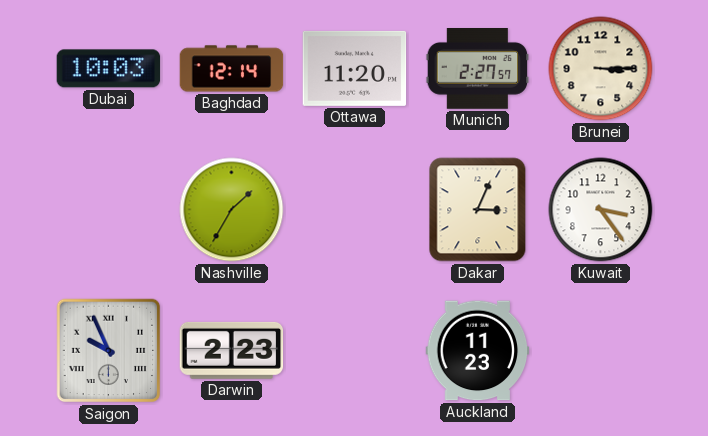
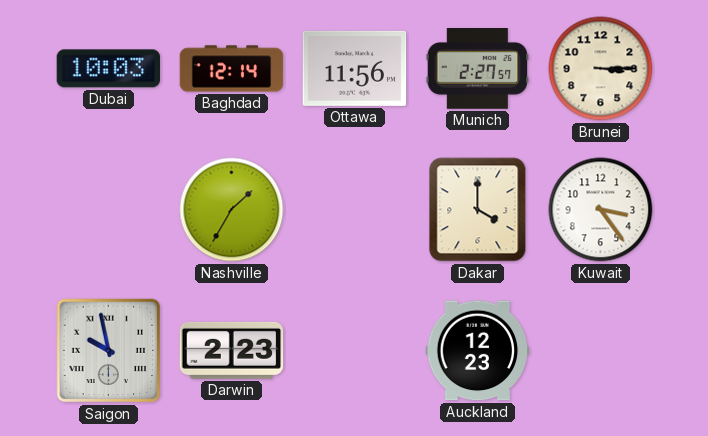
Ottawa: 11:20 -> 11:56
Dakar: 3:04 -> 4:00
Saigon: 9:56 -> 9:58
Auckland: 11:23 -> 12:23
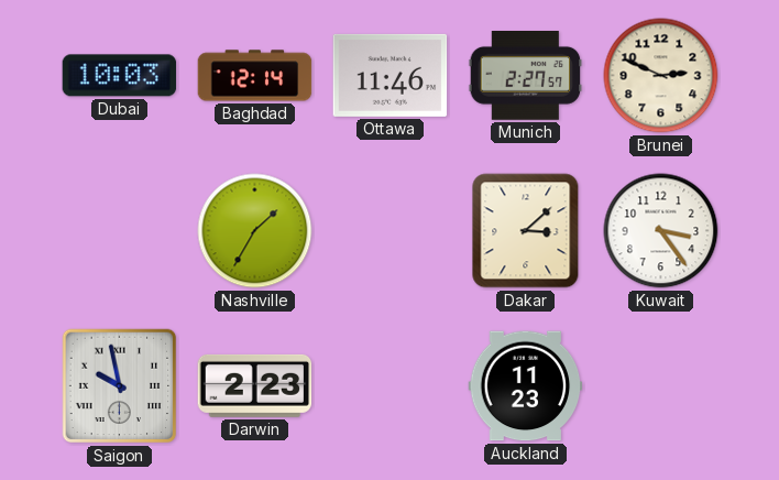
Ottawa: 11:56 -> 11:46
Brunei: 3:15 -> 2:49
Dakar: 4:00 -> 3:08
Auckland: 12:23 -> 11:23
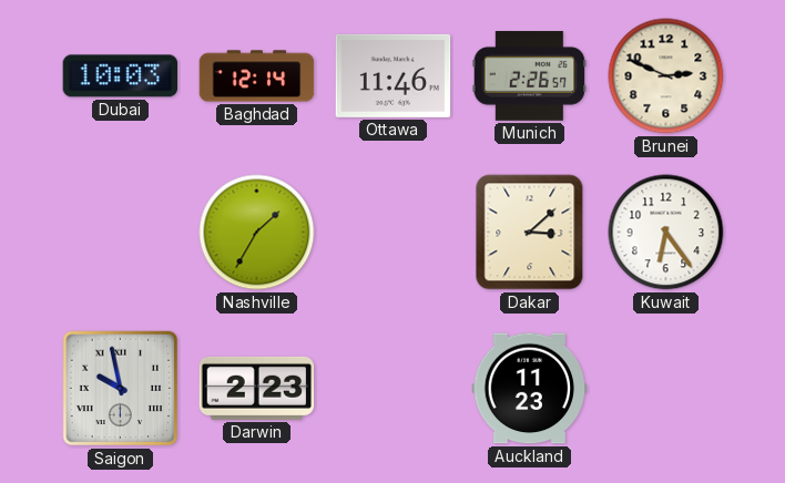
Munich: 2:27 -> 2:26
Kuwait: 3:24 -> 6:24
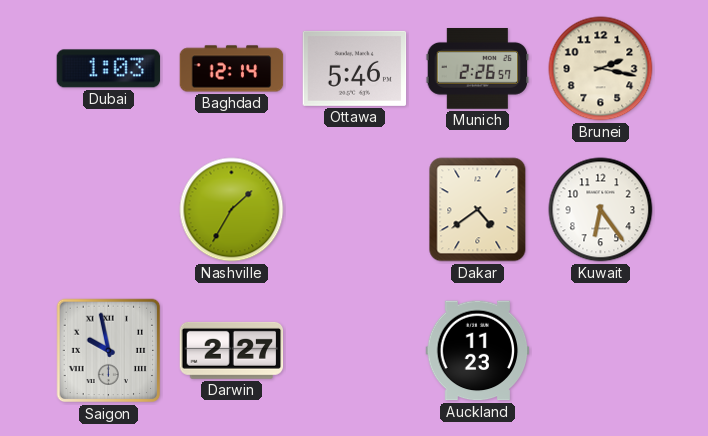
Dubai: 10:03 -> 1:03
Ottawa: 11:46 -> 5:46
Brunei: 2:49 -> 2:17
Dakar: 3:08 -> 4:39
Darwin: 2:23 -> 2:27
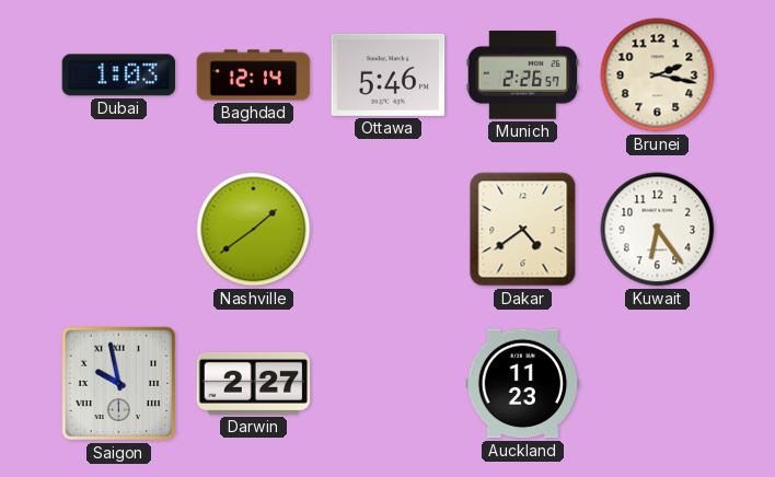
Nashville: 1:35 -> 1:39
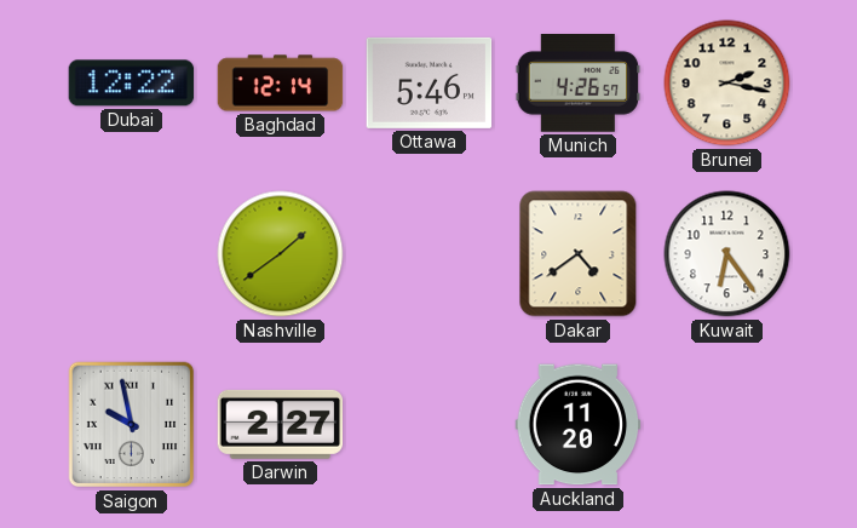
Dubai: 1:03 -> 12:22
Munich: 2:26 -> 4:26
Auckland: 11:23 -> 11:20
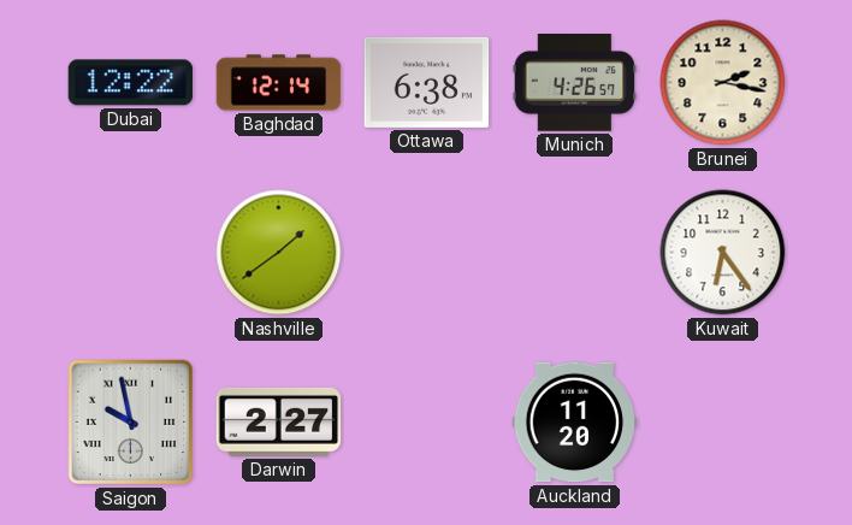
Ottawa: 5:46 -> 6:38
Dakar: 4:39 -> none
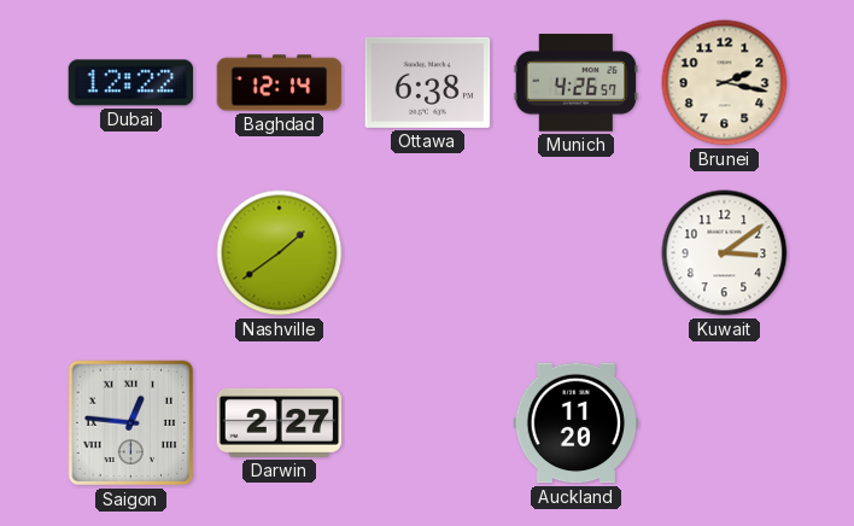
Kuwait: 6:24 -> 3:09
Saigon: 9:58 -> 12:46
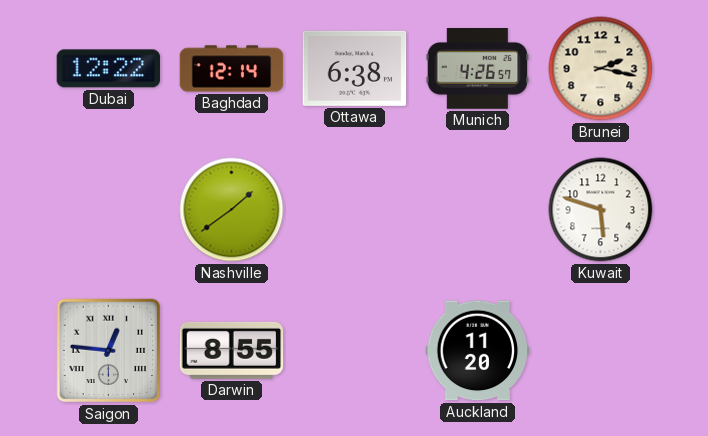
Kuwait: 3:09 -> 5:48
Darwin: 2:27 -> 8:55
